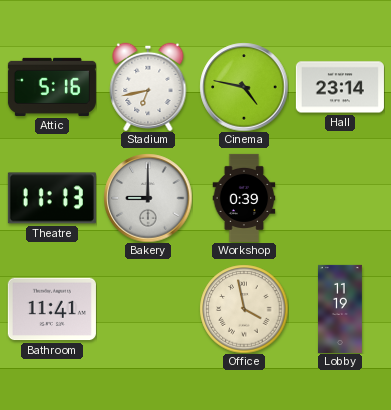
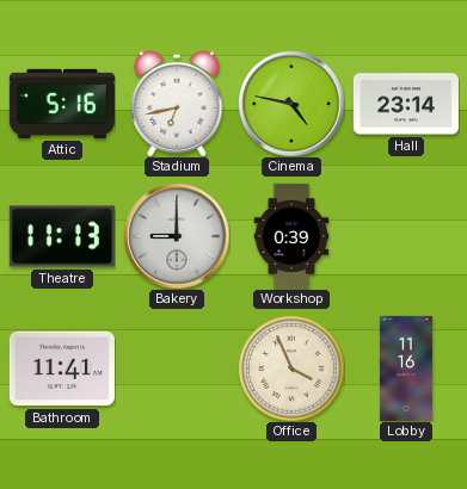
Office: 3:58 -> 3:56
Lobby: 11:19 -> 11:16
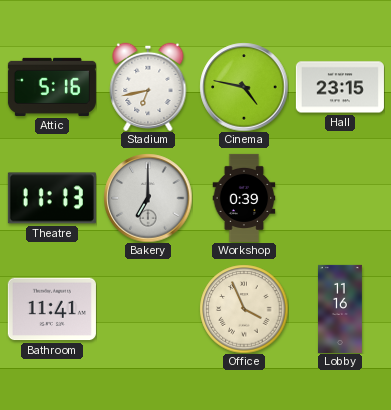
Hall: 23:14 -> 23:15
Bakery: 9:00 -> 7:00
